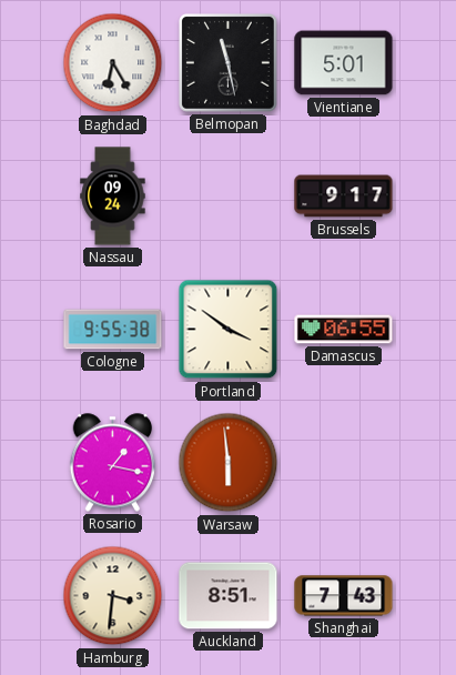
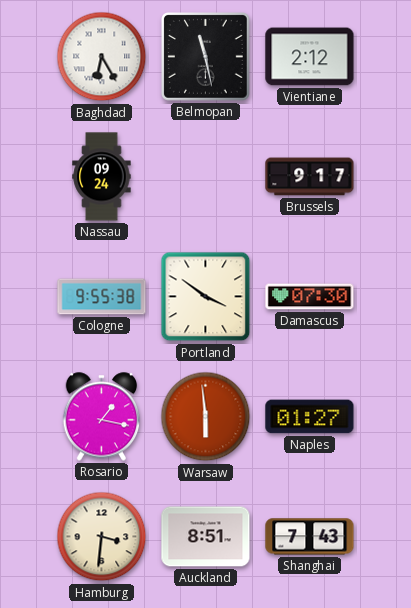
Vientiane: 5:01 -> 2:12
Damascus: 06:55 -> 07:30
Naples: none -> 01:27
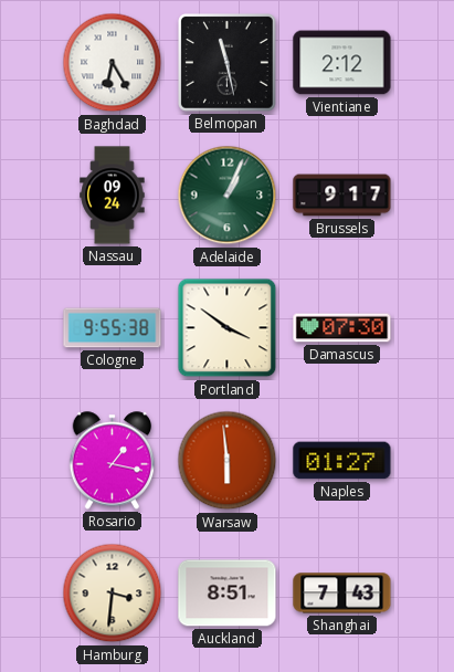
Adelaide: none -> 1:04
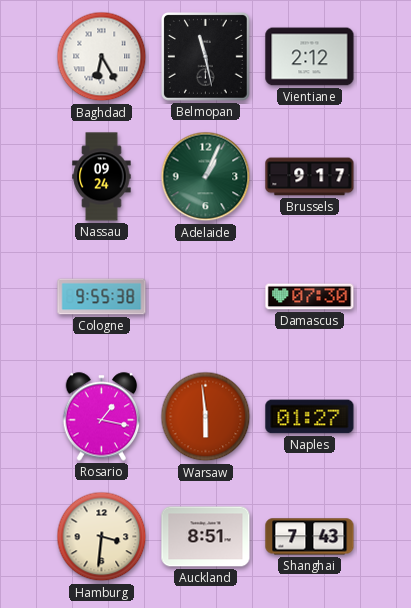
Portland: 3:51 -> none
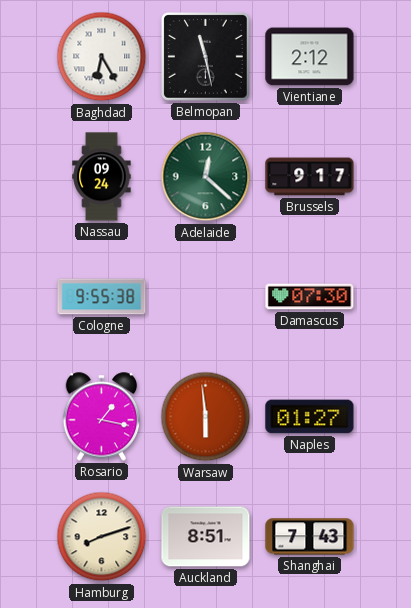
Adelaide: 1:04 -> 12:22
Hamburg: 3:31 -> 8:12
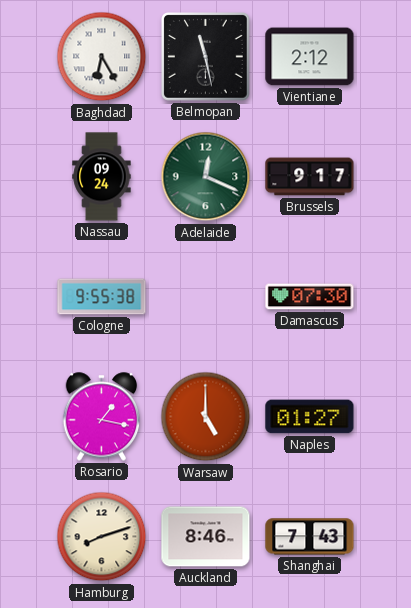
Adelaide: 12:22 -> 12:19
Warsaw: 5:59 -> 5:00
Auckland: 8:51 -> 8:46
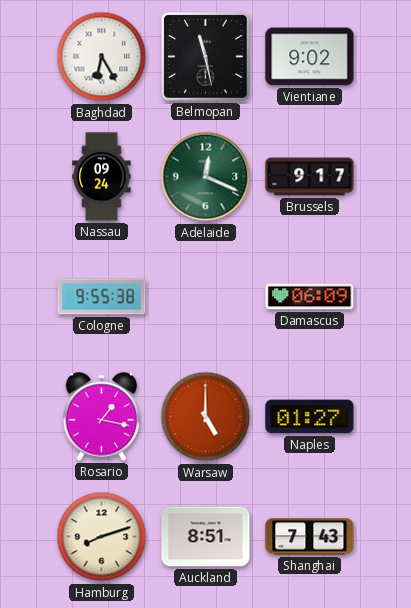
Vientiane: 2:12 -> 9:02
Damascus: 07:30 -> 06:09
Auckland: 8:46 -> 8:51
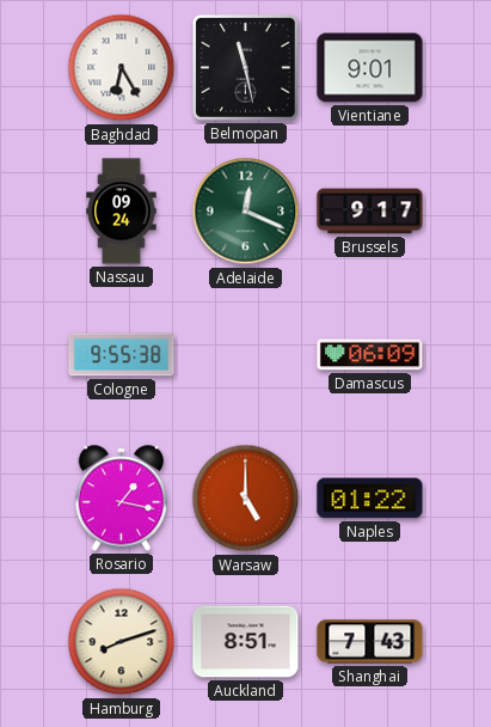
Vientiane: 9:02 -> 9:01
Naples: 01:27 -> 01:22
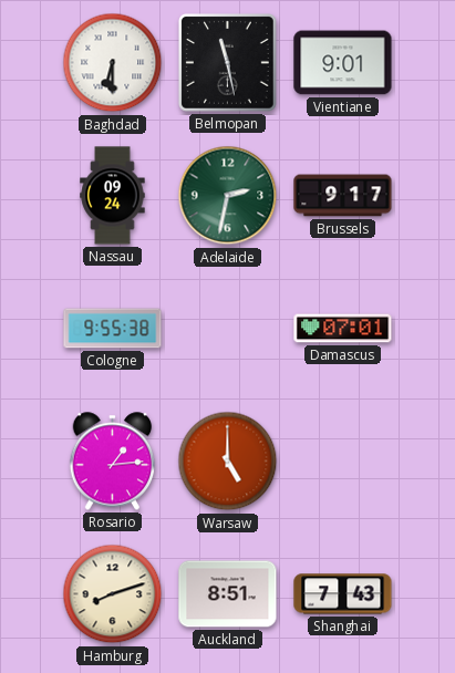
Baghdad: 6:25 -> 6:30
Adelaide: 12:19 -> 2:32
Damascus: 06:09 -> 07:01
Rosario: 1:17 -> 1:14
Naples: 01:22 -> none
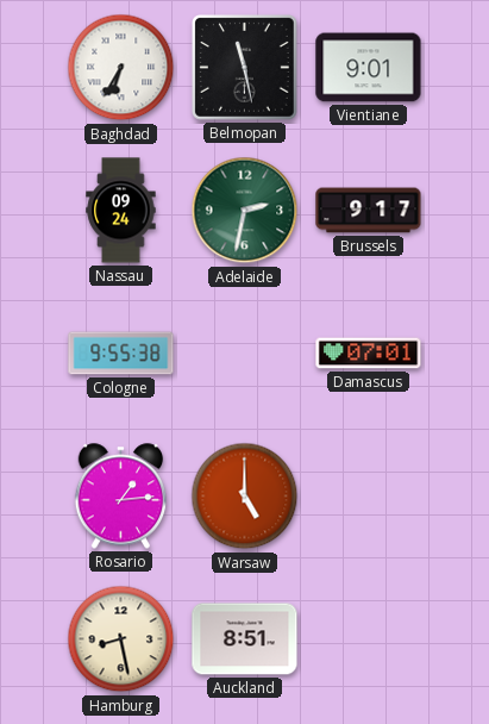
Baghdad: 6:30 -> 6:35
Hamburg: 8:12 -> 8:28
Shanghai: 7:43 -> none
